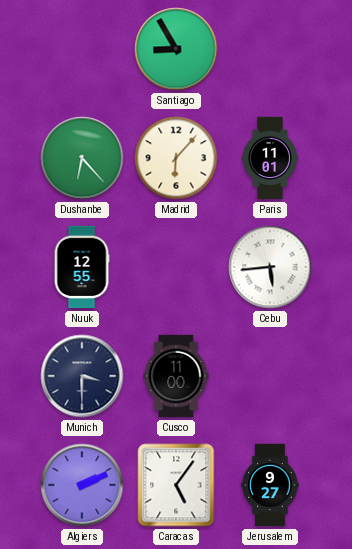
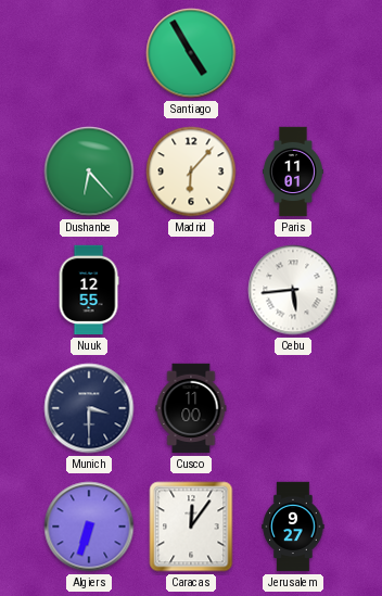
Santiago: 8:55 -> 4:55
Algiers: 2:11 -> 6:33
Caracas: 5:06 -> 12:06
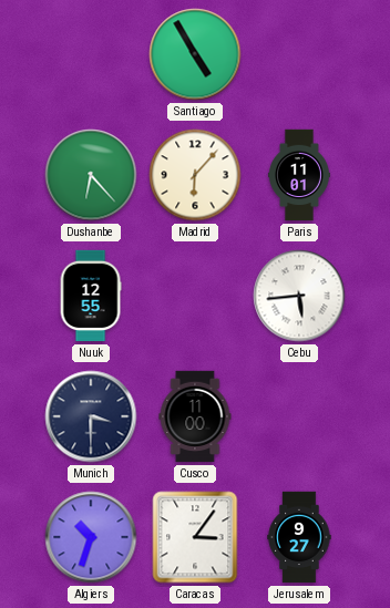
Algiers: 6:33 -> 10:33
Caracas: 12:06 -> 3:06
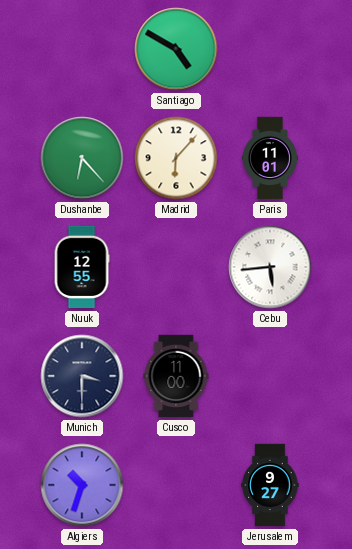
Santiago: 4:55 -> 4:50
Caracas: 3:06 -> none
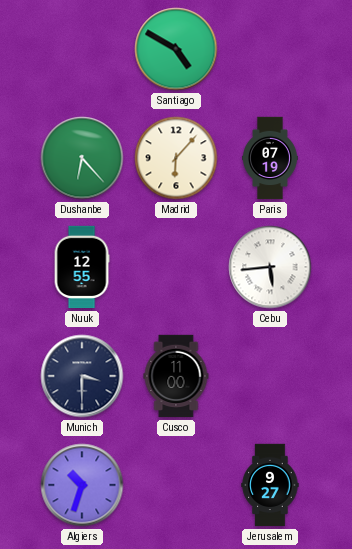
Paris: 11:01 -> 07:19
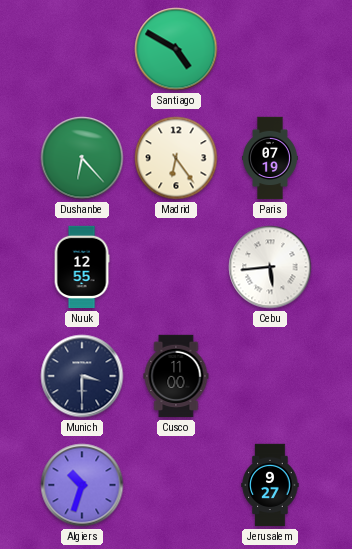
Madrid: 6:07 -> 6:24
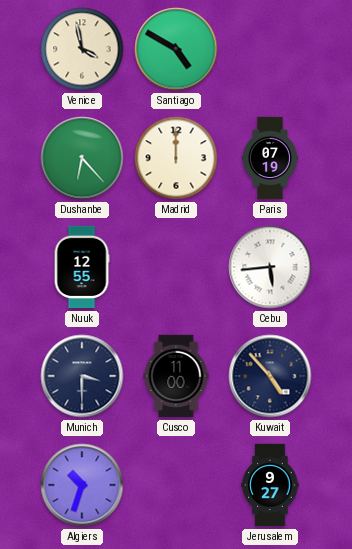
Venice: none -> 3:58
Madrid: 6:24 -> 12:00
Kuwait: none -> 4:53
